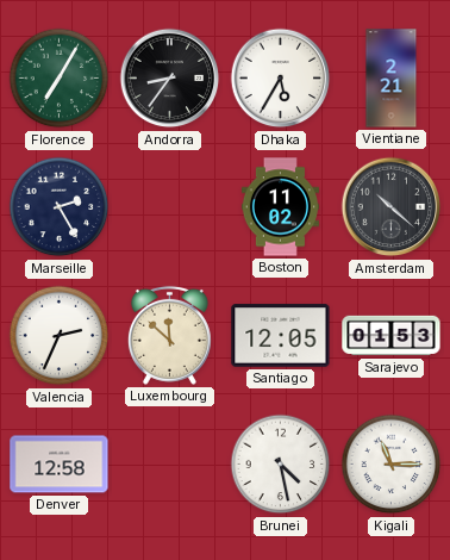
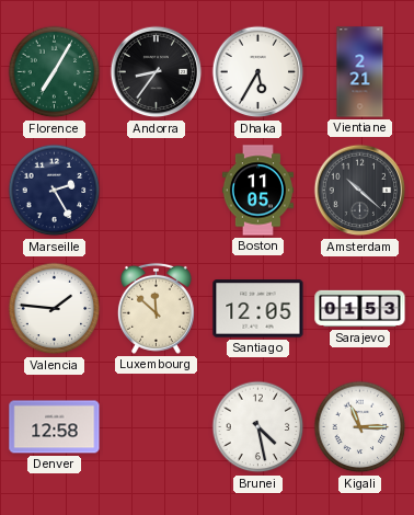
Boston: 11:02 -> 11:05
Valencia: 2:34 -> 1:46
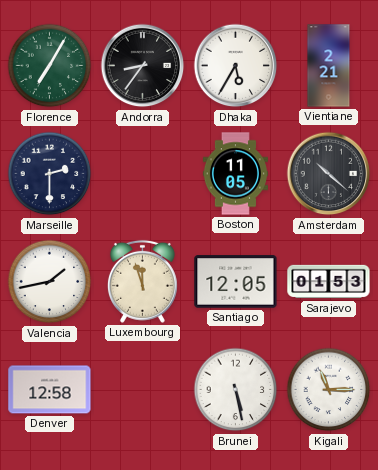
Marseille: 2:25 -> 2:30
Valencia: 1:46 -> 1:43
Luxembourg: 11:52 -> 11:57
Brunei: 4:28 -> 5:28
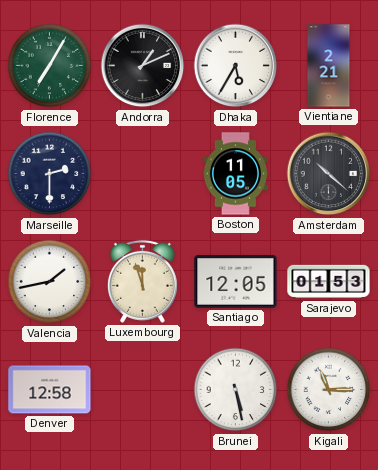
Andorra: 8:36 -> 1:11
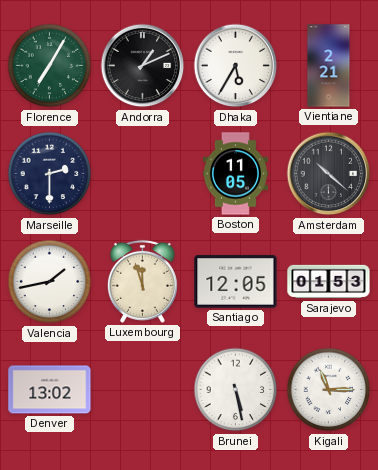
Denver: 12:58 -> 13:02
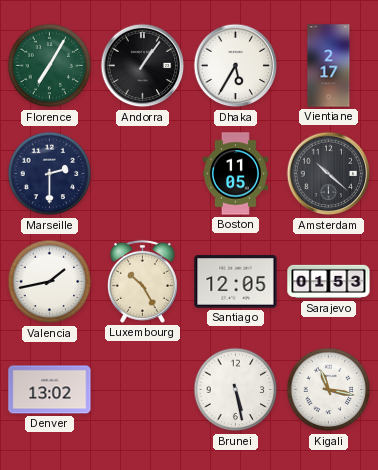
Andorra: 1:11 -> 1:06
Vientiane: 2:21 -> 2:17
Luxembourg: 11:57 -> 10:25
Kigali: 11:15 -> 11:17
